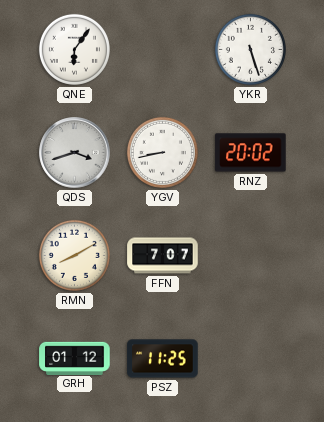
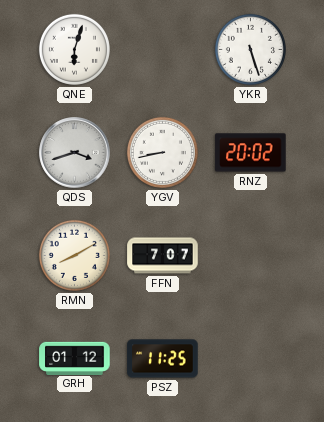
QNE: 6:06 -> 6:03
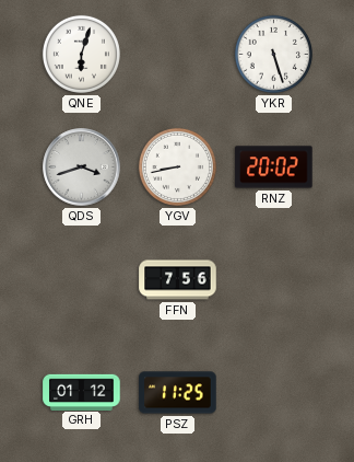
RMN: 8:10 -> none
FFN: 7:07 -> 7:56
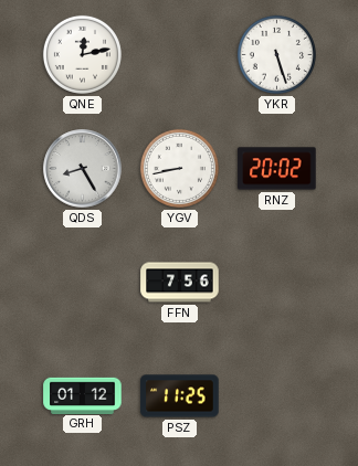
QNE: 6:03 -> 12:13
QDS: 3:42 -> 8:25
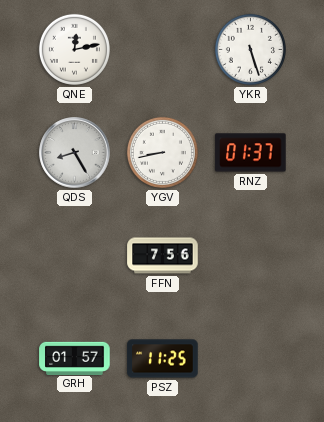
RNZ: 20:02 -> 01:37
GRH: 01:12 -> 01:57
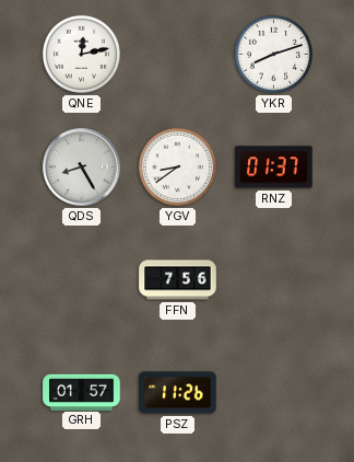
YKR: 5:27 -> 8:12
YGV: 8:43 -> 8:39
PSZ: 11:25 -> 11:26
